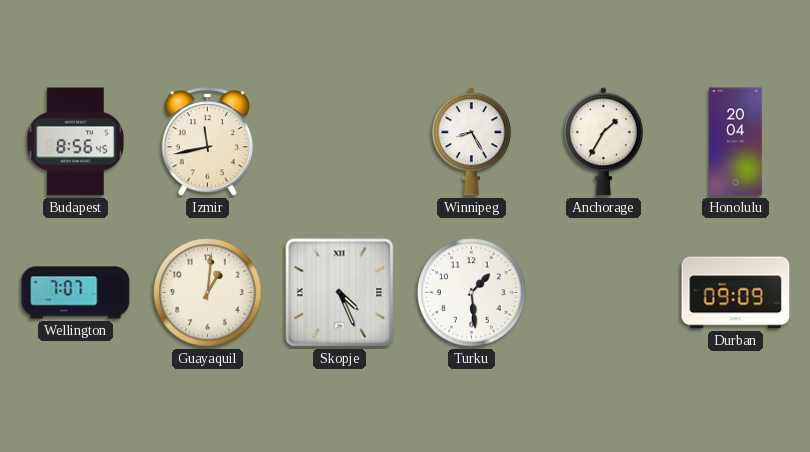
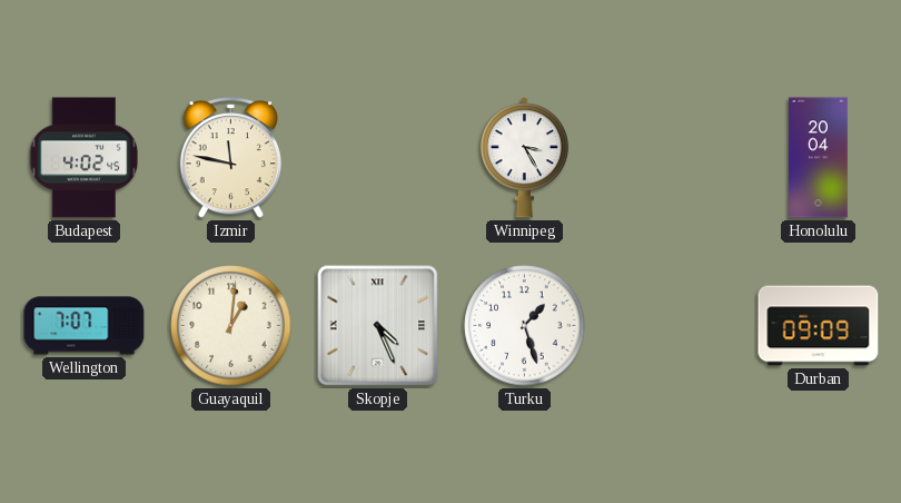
Budapest: 8:56 -> 4:02
Izmir: 11:43 -> 11:47
Winnipeg: 8:25 -> 3:25
Anchorage: 1:35 -> none
Turku: 1:29 -> 1:27
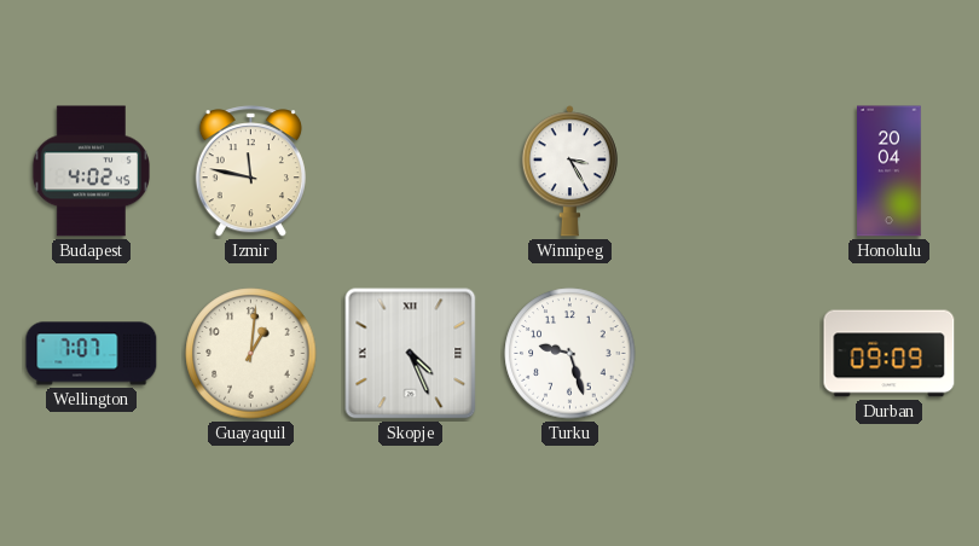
Turku: 1:27 -> 9:27
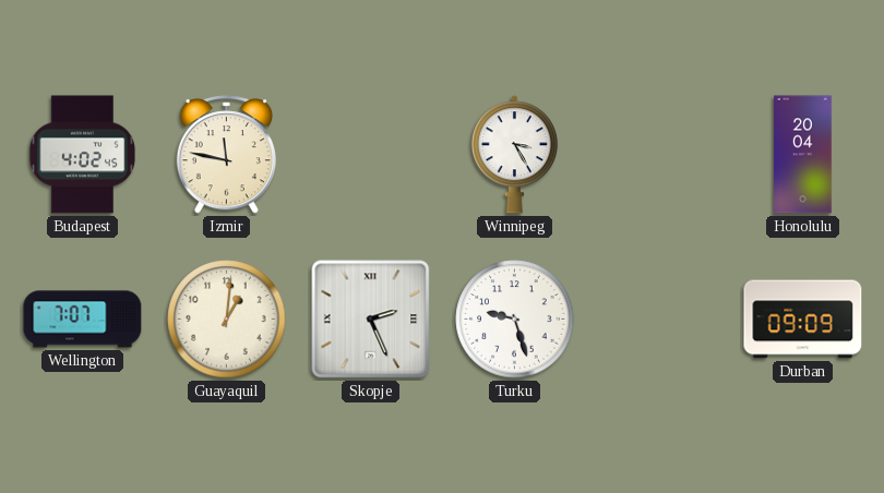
Skopje: 4:26 -> 2:26
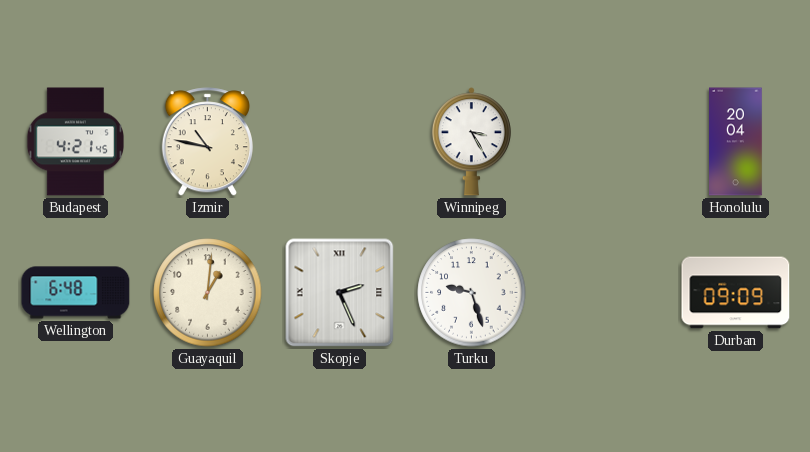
Budapest: 4:02 -> 4:21
Izmir: 11:47 -> 10:47
Wellington: 7:07 -> 6:48
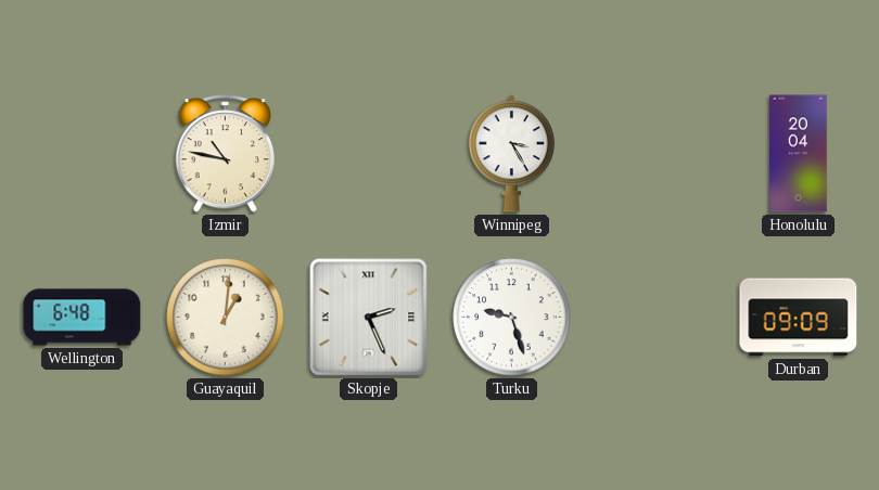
Budapest: 4:21 -> none
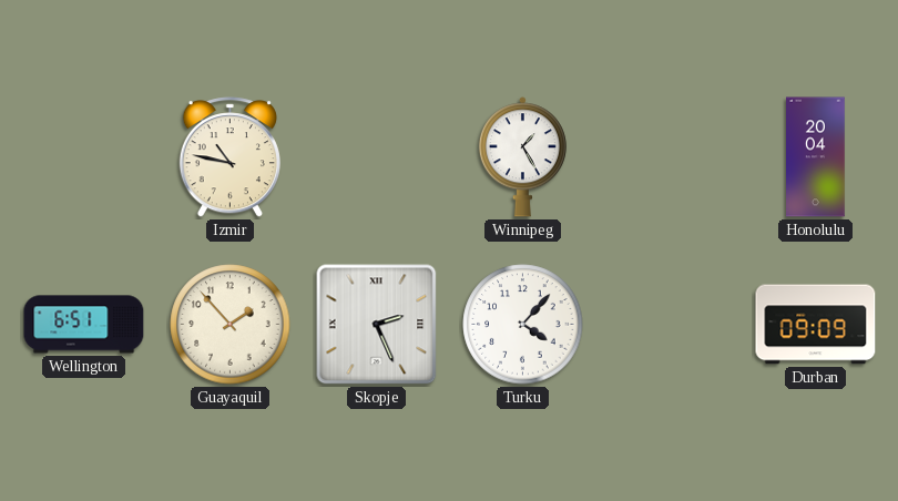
Winnipeg: 3:25 -> 1:25
Wellington: 6:48 -> 6:51
Guayaquil: 1:01 -> 1:53
Turku: 9:27 -> 4:07
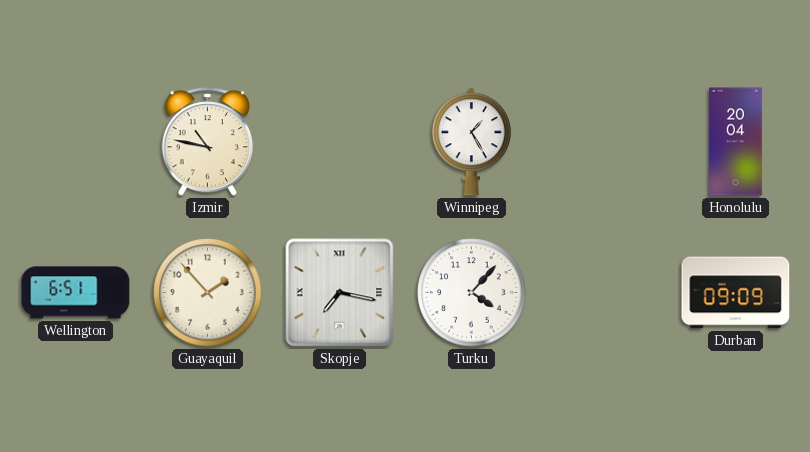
Skopje: 2:26 -> 7:17
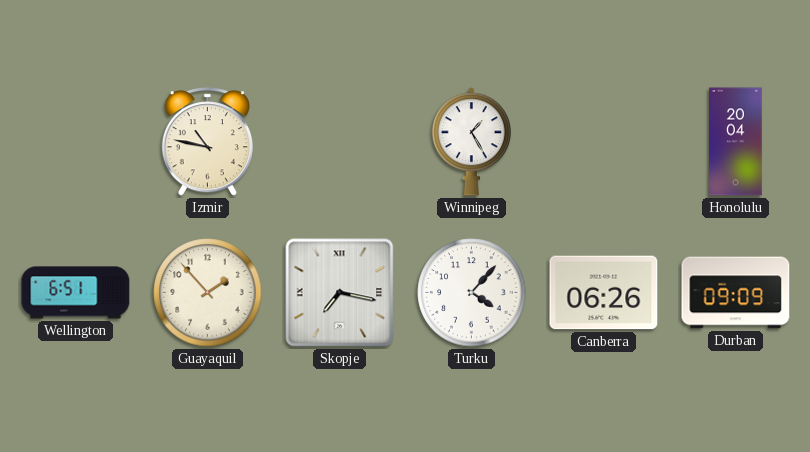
Canberra: none -> 06:26
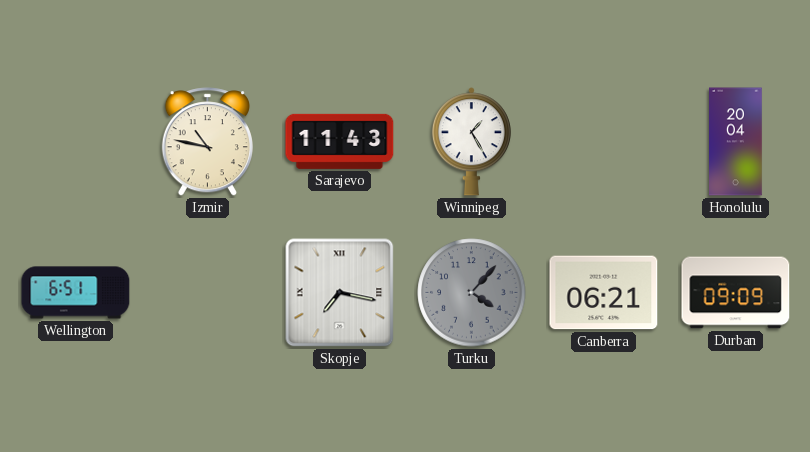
Sarajevo: none -> 11:43
Guayaquil: 1:53 -> none
Turku dial: white -> grey
Canberra: 06:26 -> 06:21
